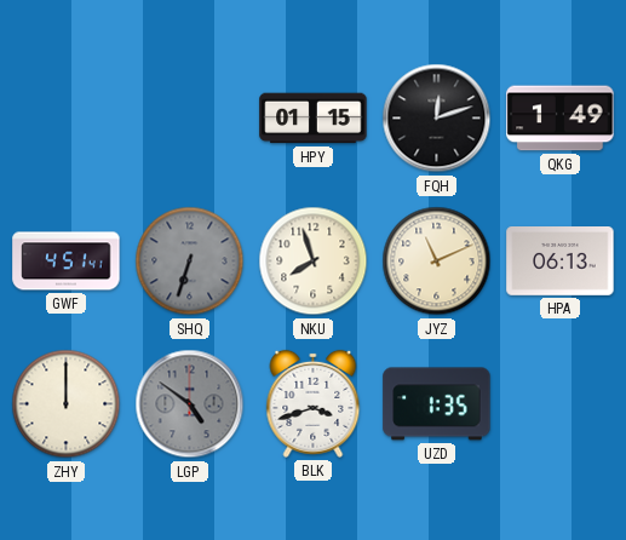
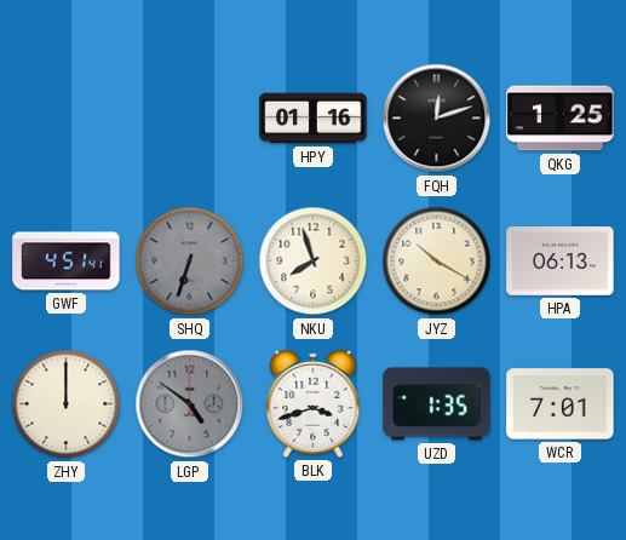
HPY: 01:15 -> 01:16
QKG: 1:49 -> 1:25
JYZ: 11:11 -> 10:20
WCR: none -> 7:01
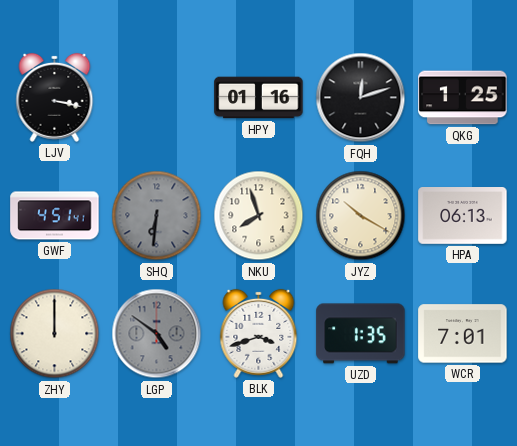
LJV: none -> 3:17
SHQ: 6:33 -> 6:31
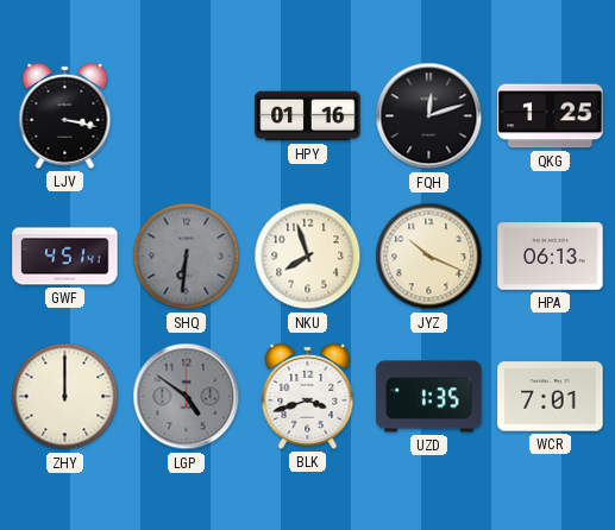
JYZ: 10:20 -> 10:19
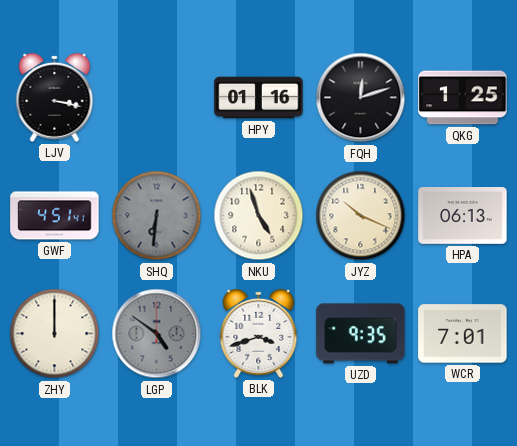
NKU: 7:57 -> 4:57
UZD: 1:35 -> 9:35
